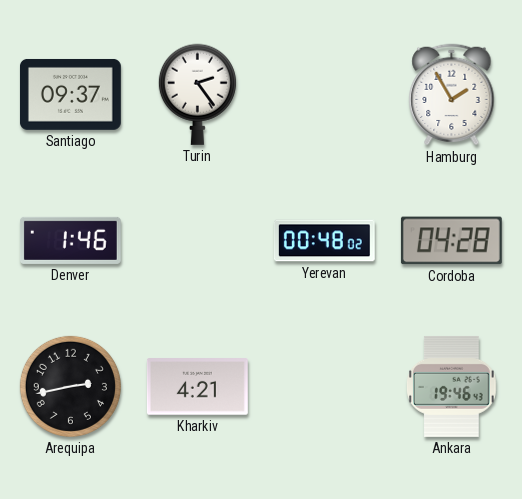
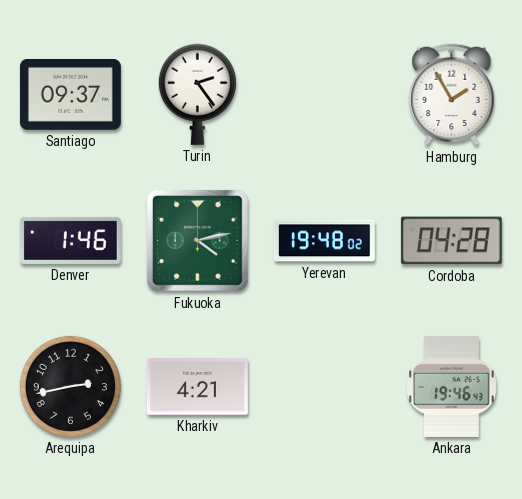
Fukuoka: none -> 4:13
Yerevan: 00:48 -> 19:48
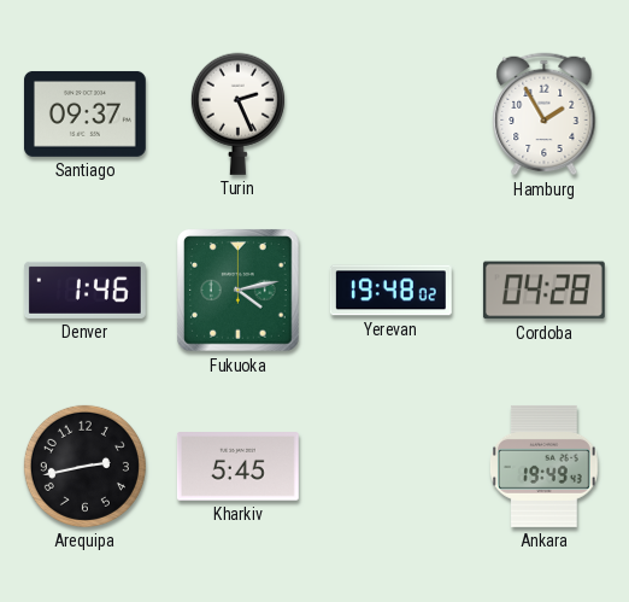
Turin: 2:24 -> 2:26
Kharkiv: 4:21 -> 5:45
Ankara: 19:46 -> 19:49
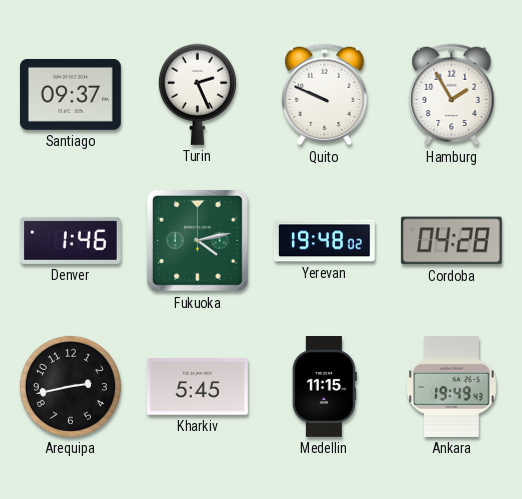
Quito: none -> 9:49
Medellin: none -> 11:15
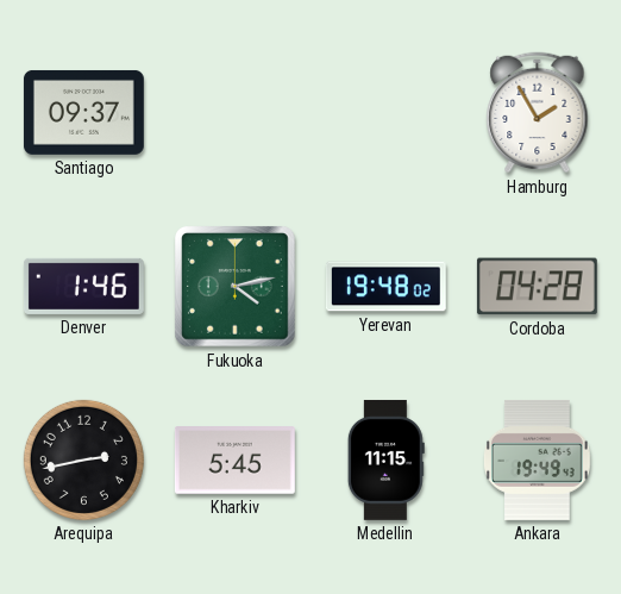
Turin: 2:26 -> none
Quito: 9:49 -> none
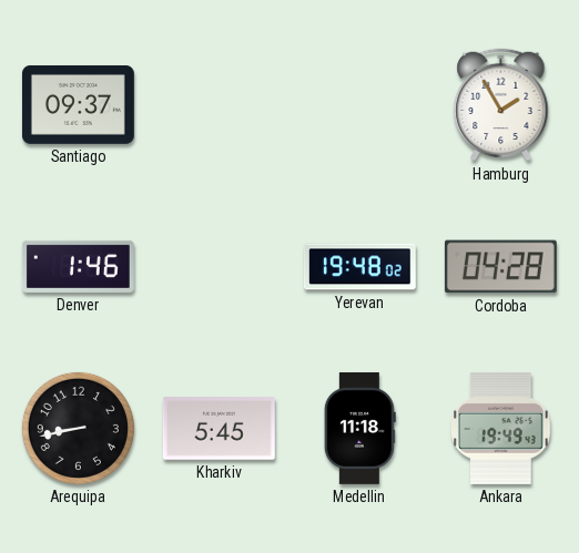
Fukuoka: 4:13 -> none
Arequipa: 2:43 -> 8:43
Medellin: 11:15 -> 11:18
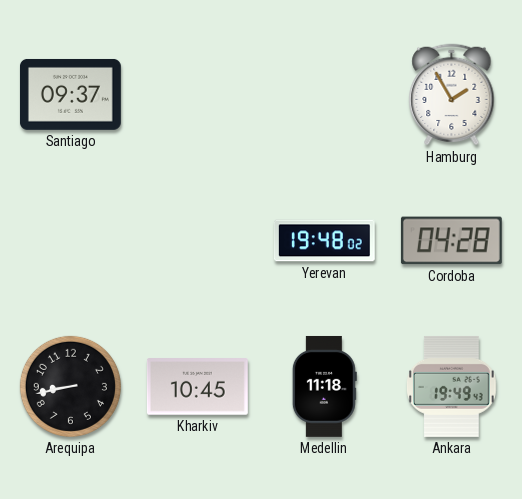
Denver: 1:46 -> none
Kharkiv: 5:45 -> 10:45
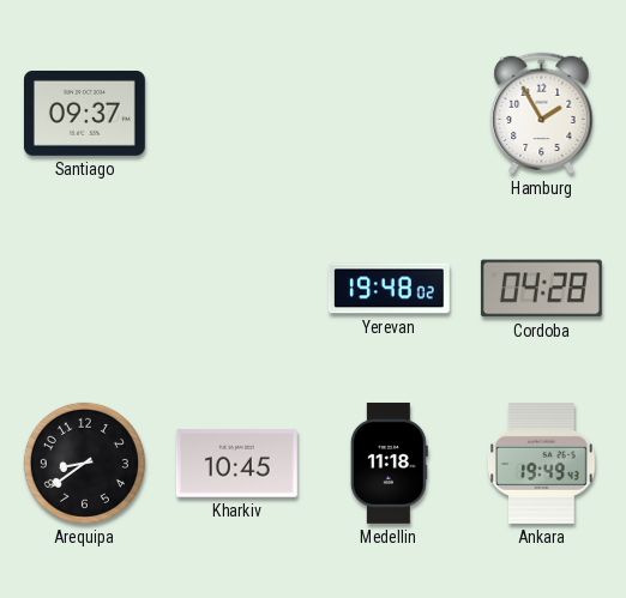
Arequipa: 8:43 -> 8:39
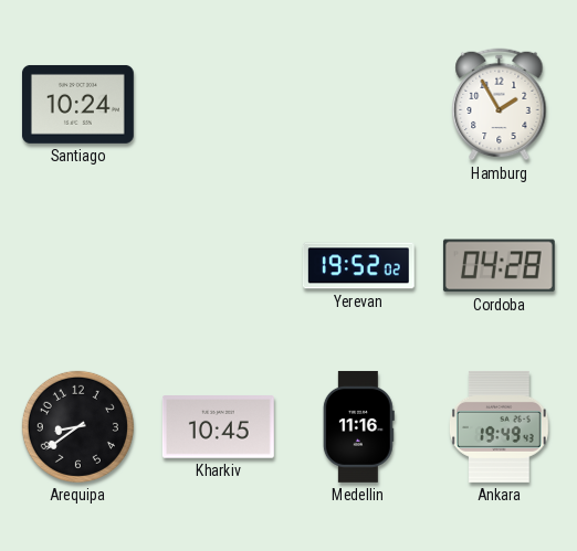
Santiago: 09:37 -> 10:24
Yerevan: 19:48 -> 19:52
Medellin: 11:18 -> 11:16
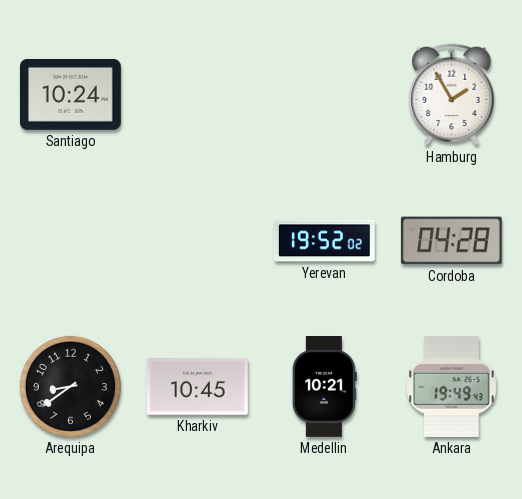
Medellin: 11:16 -> 10:21
